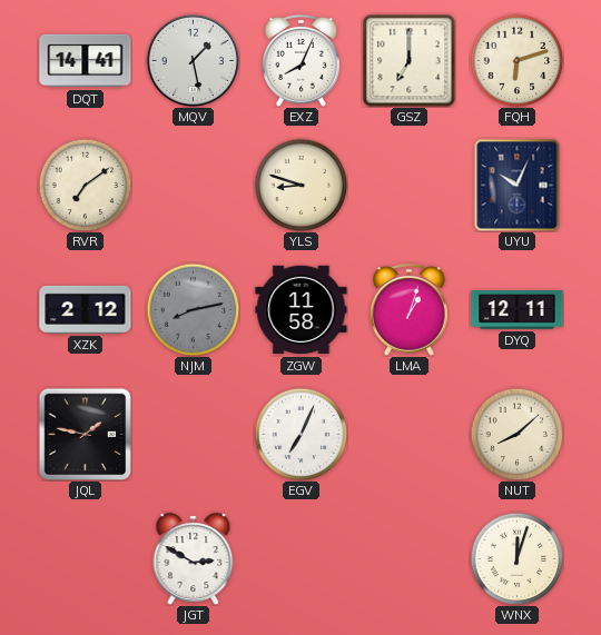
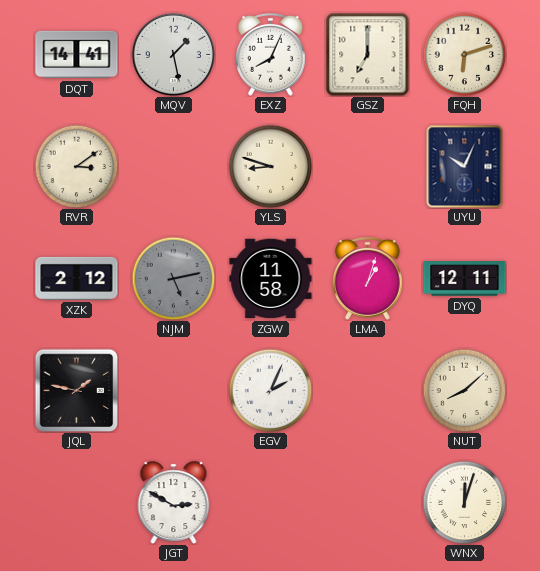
RVR: 7:09 -> 3:09
NJM: 8:13 -> 5:13
EGV: 7:04 -> 2:04
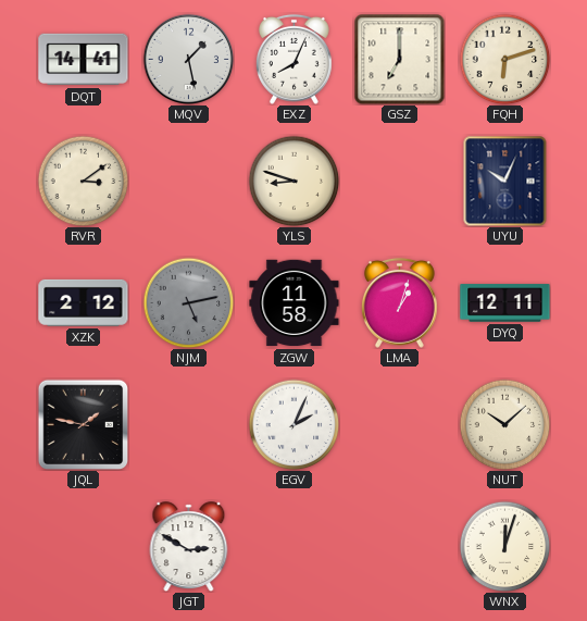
NUT: 8:08 -> 10:08
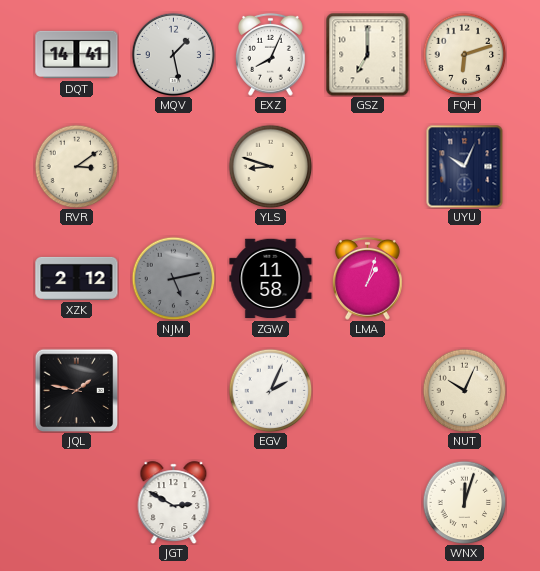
DYQ: 12:11 -> none
NUT: 10:08 -> 10:04
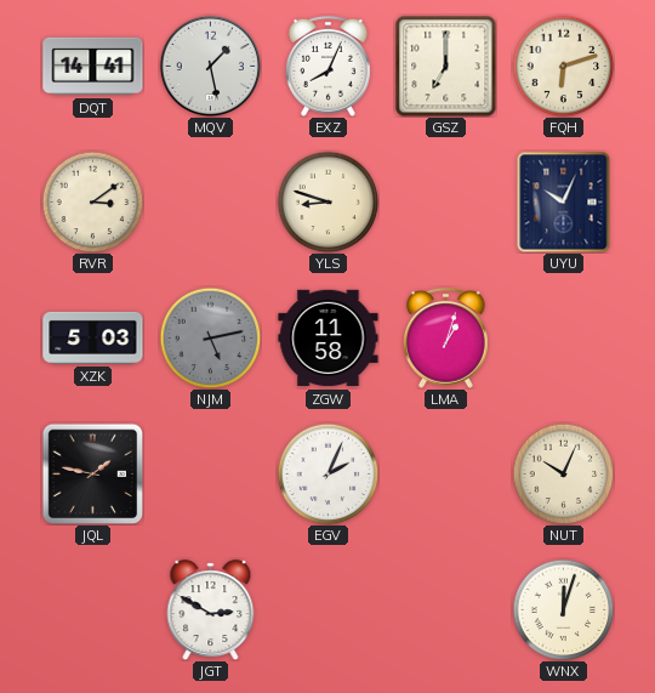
XZK: 2:12 -> 5:03
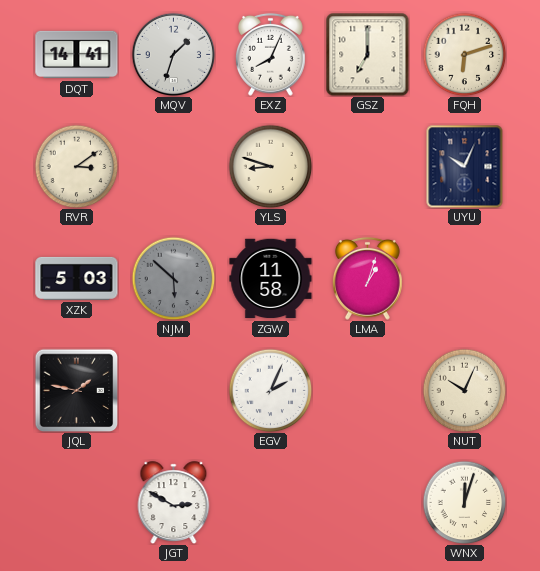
MQV: 1:28 -> 1:33
NJM: 5:13 -> 5:52
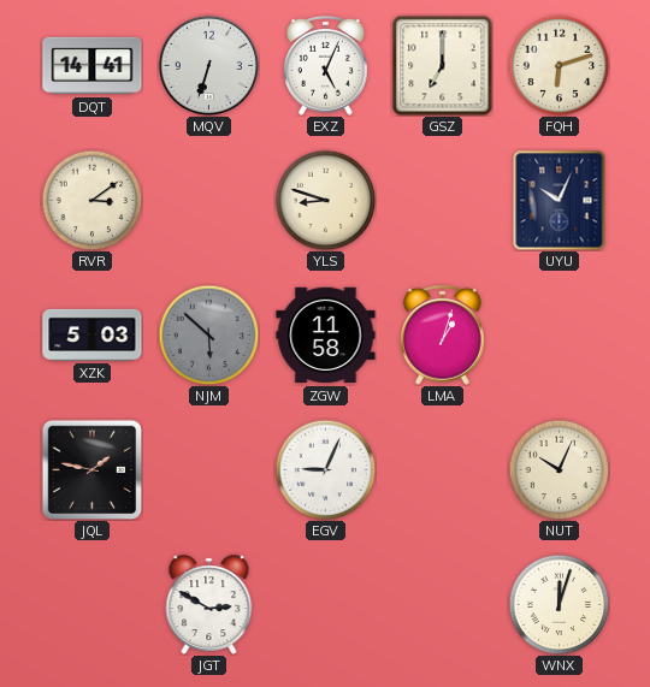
MQV: 1:33 -> 6:33
EXZ: 8:04 -> 5:04
EGV: 2:04 -> 9:04
